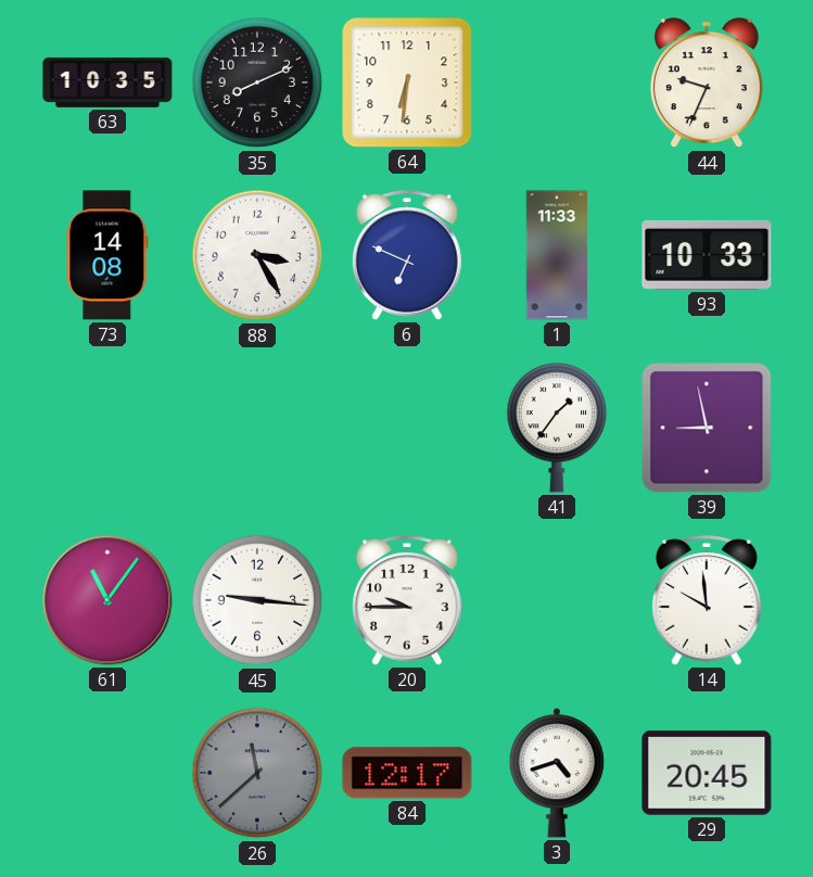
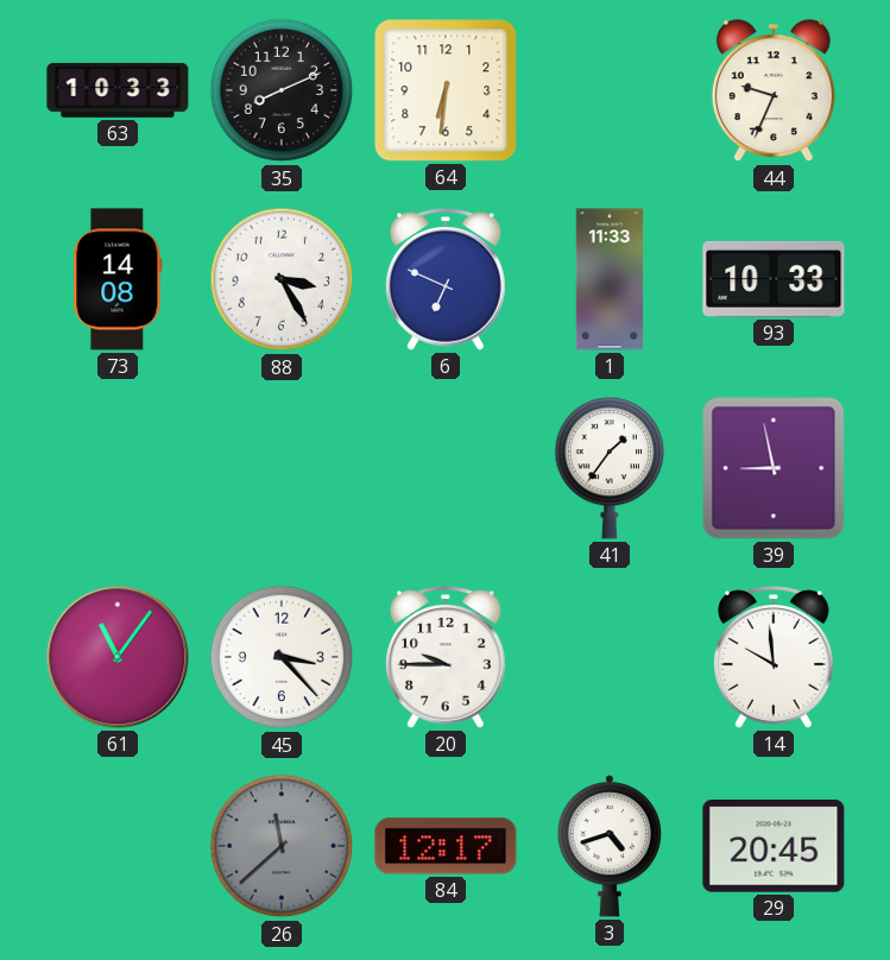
63: 10:35 -> 10:33
45: 9:16 -> 3:23
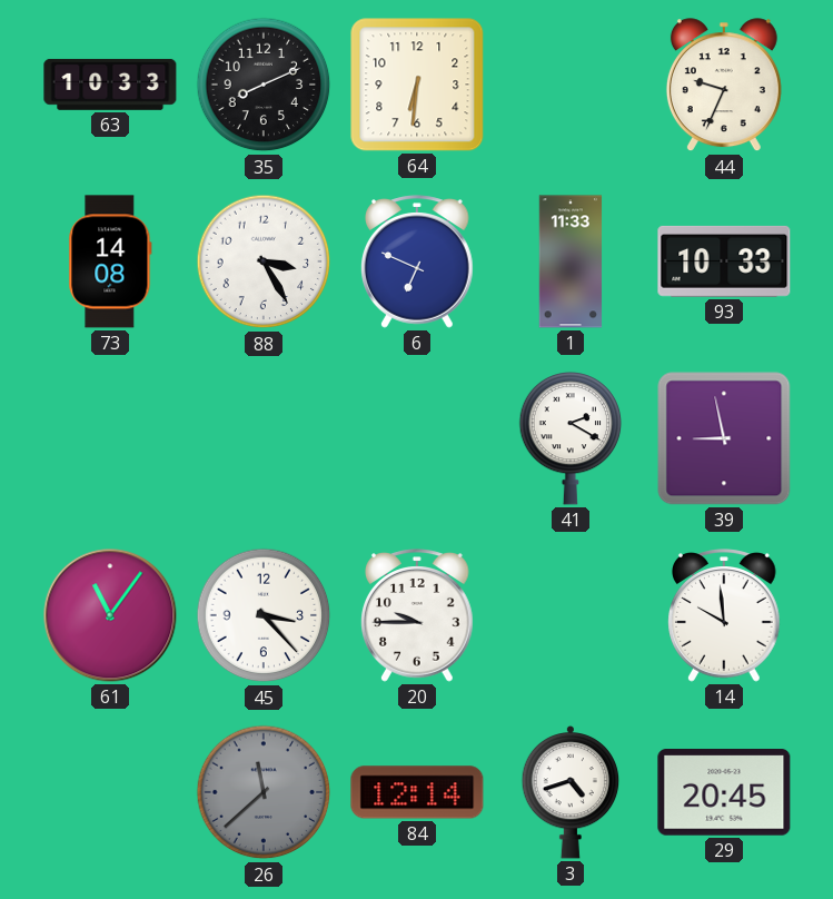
41: 1:36 -> 2:20
84: 12:17 -> 12:14
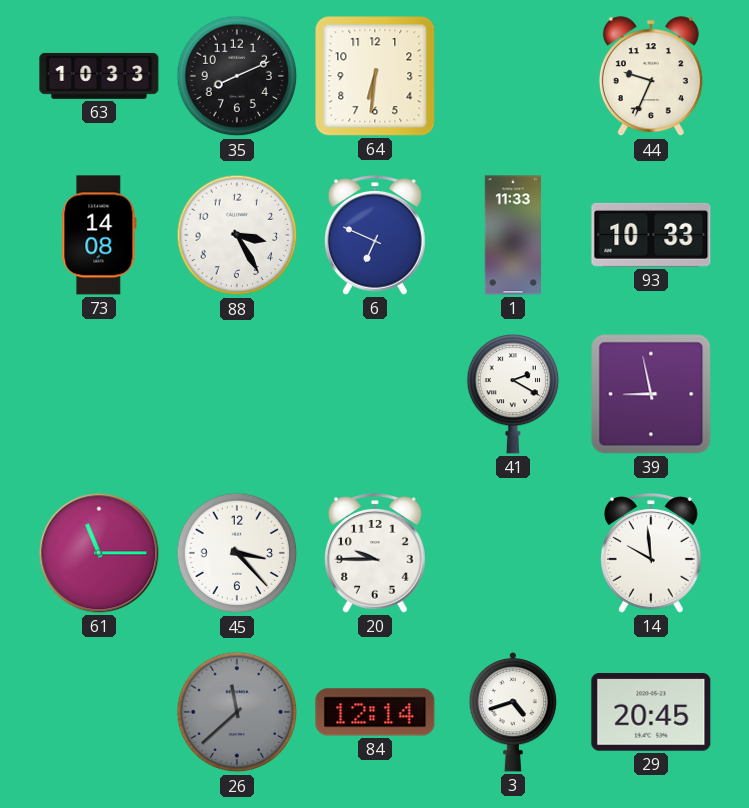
61: 11:06 -> 11:15
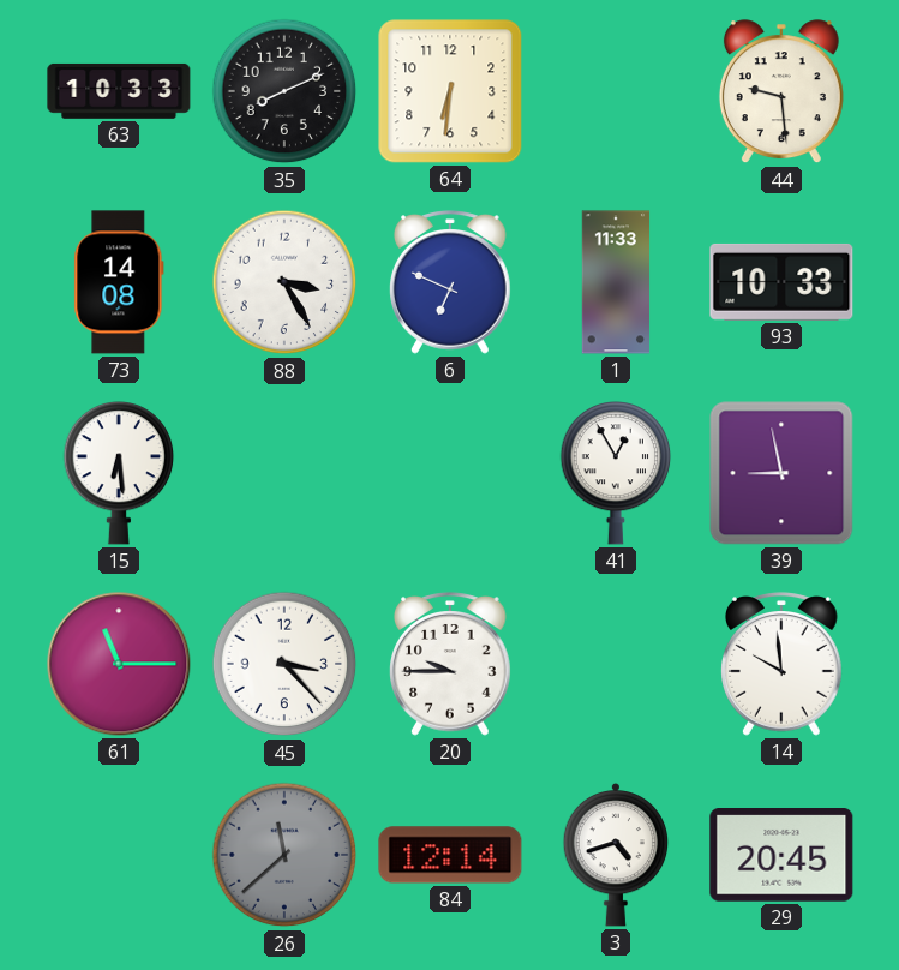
44: 9:34 -> 9:29
15: none -> 6:29
41: 2:20 -> 12:55
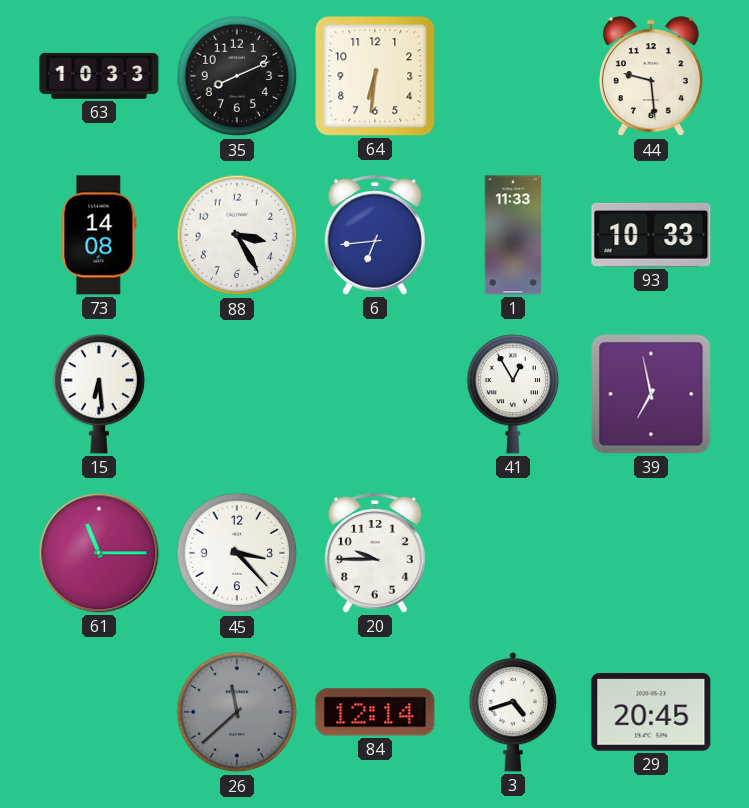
6: 6:49 -> 6:44
39: 8:58 -> 6:58
14: 9:59 -> none
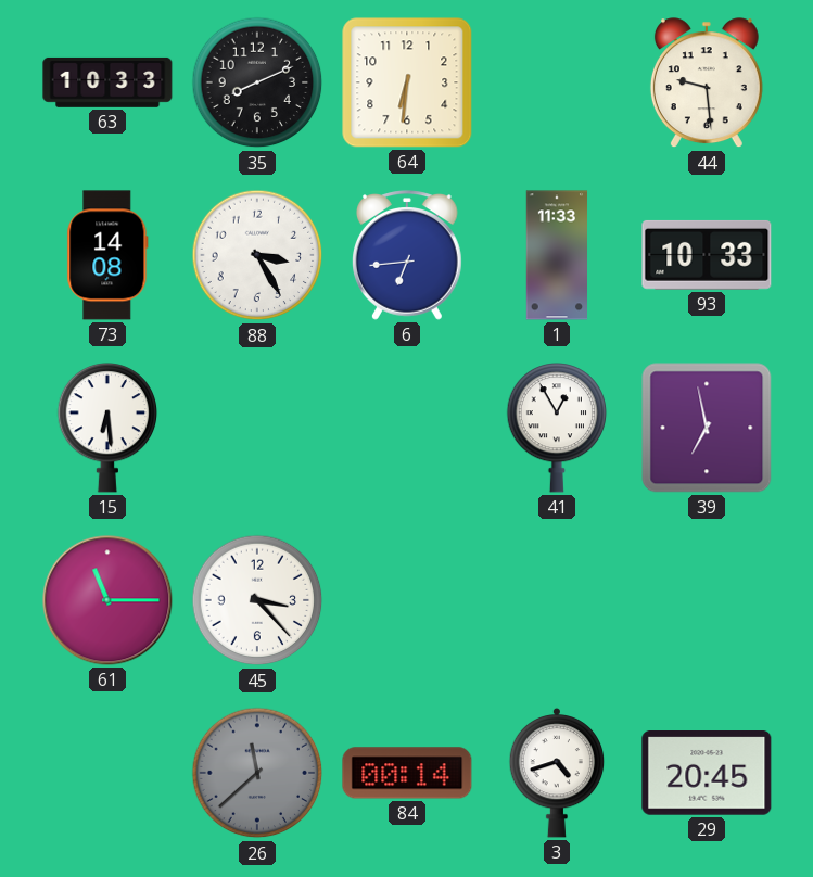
20: 9:45 -> none
84: 12:14 -> 00:14
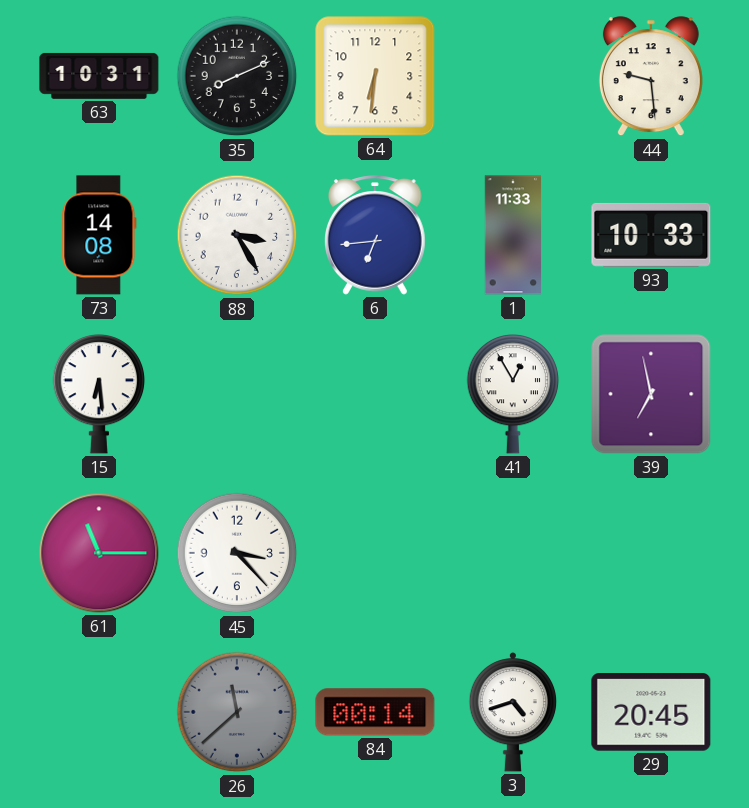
63: 10:33 -> 10:31
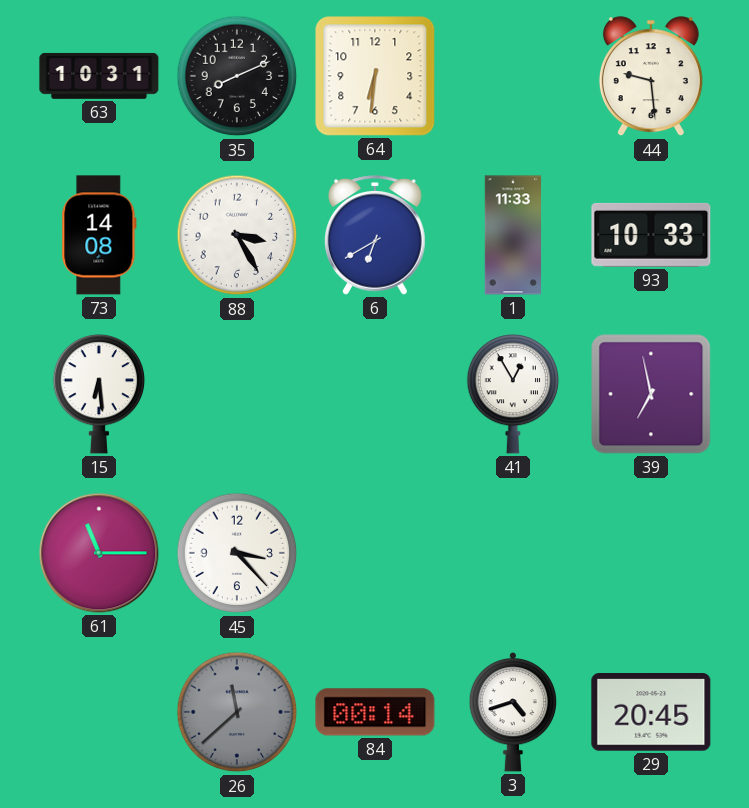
6: 6:44 -> 6:40
